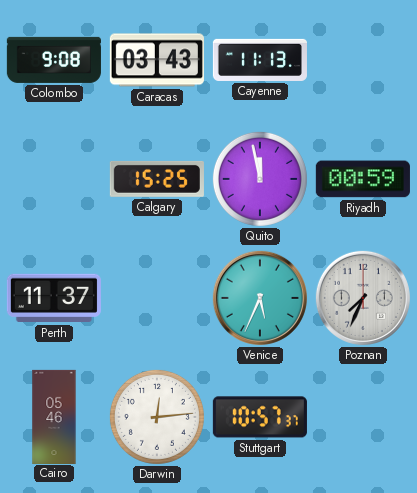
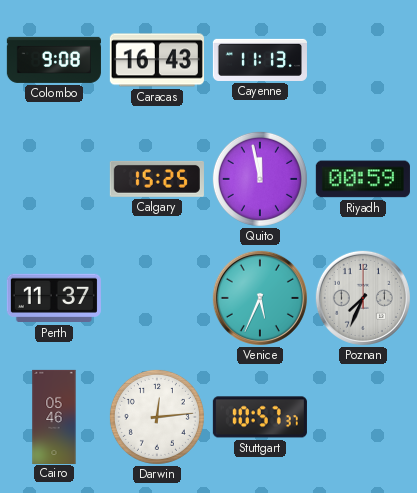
Caracas: 03:43 -> 16:43
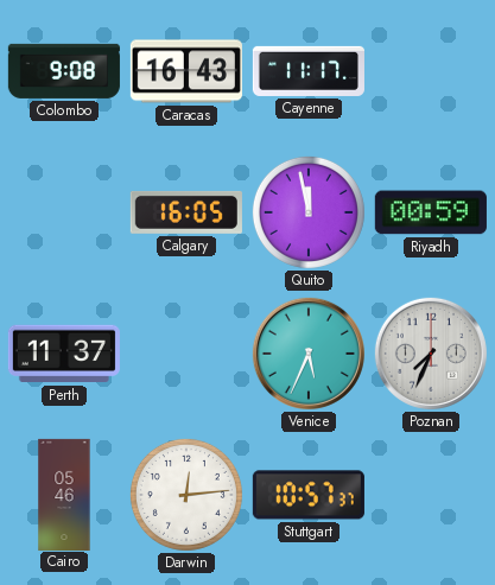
Cayenne: 11:13 -> 11:17
Calgary: 15:25 -> 16:05
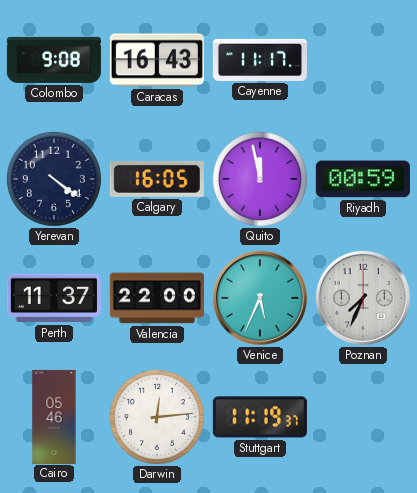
Yerevan: none -> 4:21
Valencia: none -> 22:00
Stuttgart: 10:57 -> 11:19
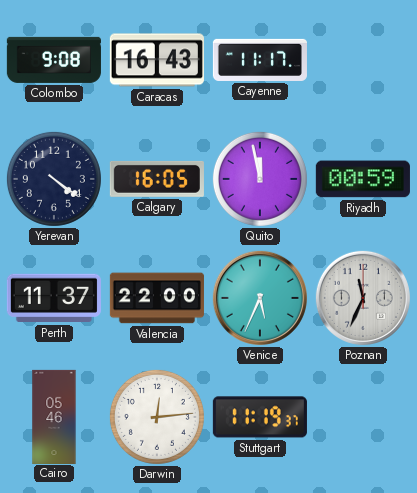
Poznan: 7:34 -> 11:34
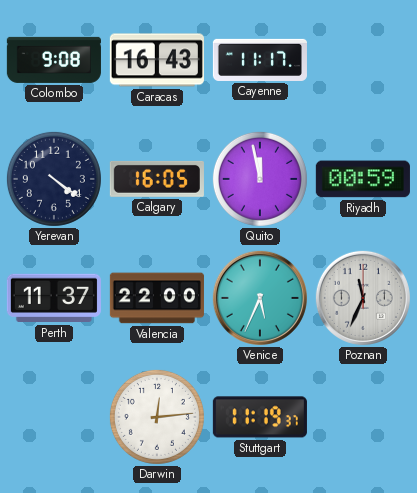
Cairo: 05:46 -> none
